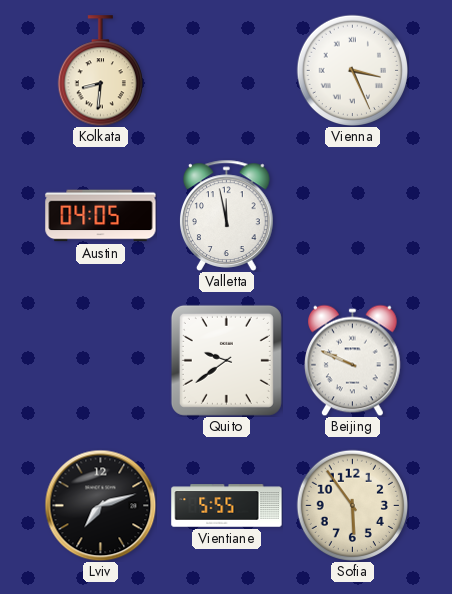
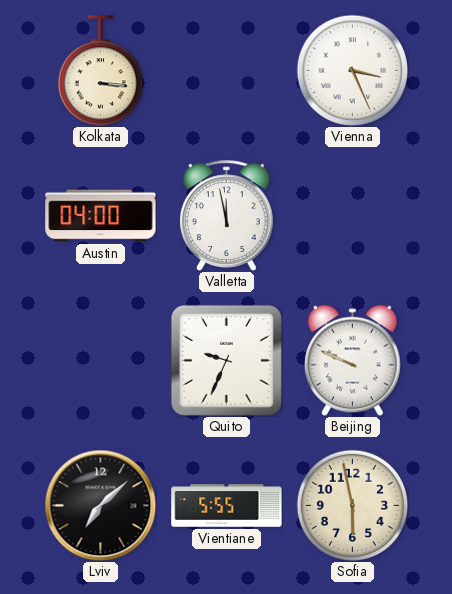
Kolkata: 8:31 -> 3:16
Austin: 04:05 -> 04:00
Quito: 9:39 -> 9:34
Lviv: 7:12 -> 7:08
Sofia: 5:54 -> 5:58
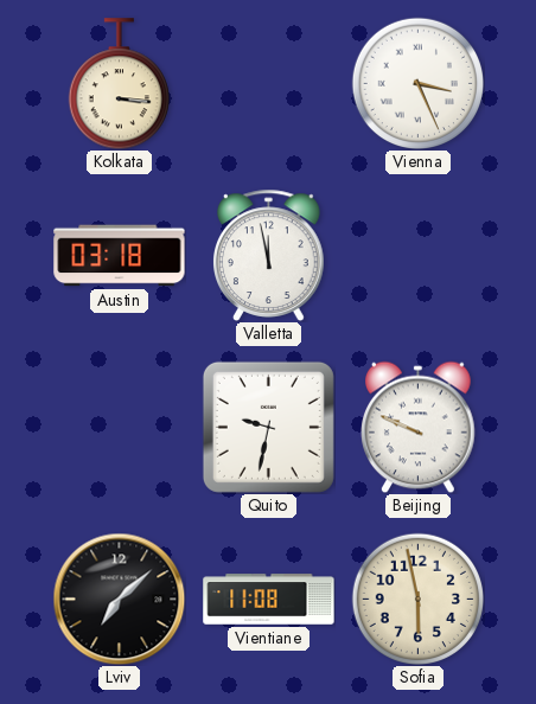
Austin: 04:00 -> 03:18
Quito: 9:34 -> 9:32
Vientiane: 5:55 -> 11:08
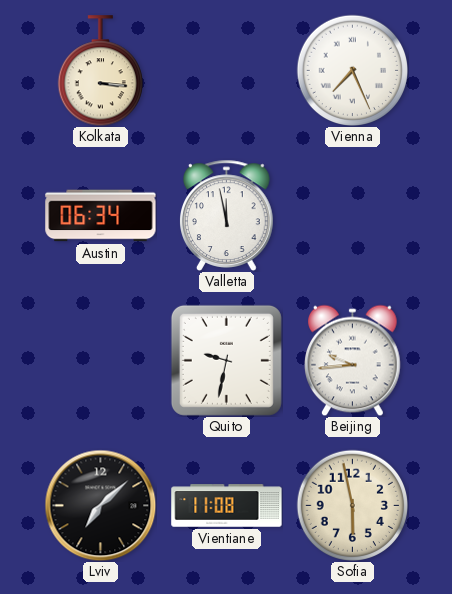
Vienna: 3:26 -> 7:26
Austin: 03:18 -> 06:34
Beijing: 9:49 -> 9:44
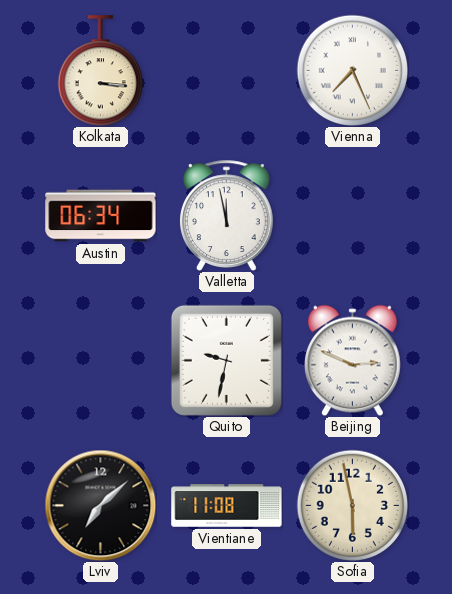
Beijing: 9:44 -> 2:49
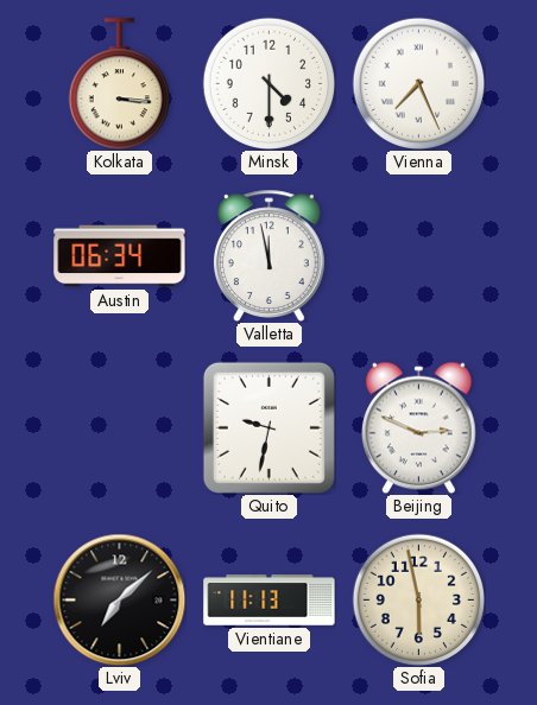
Minsk: none -> 4:30
Vientiane: 11:08 -> 11:13
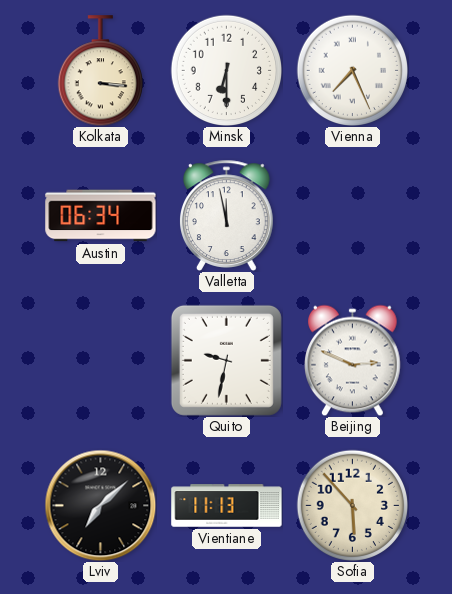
Minsk: 4:30 -> 6:30
Sofia: 5:58 -> 5:53
